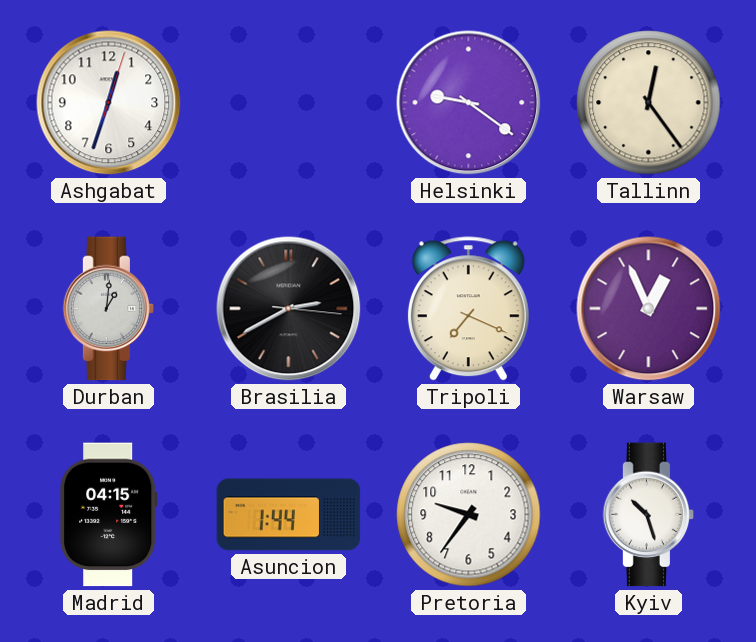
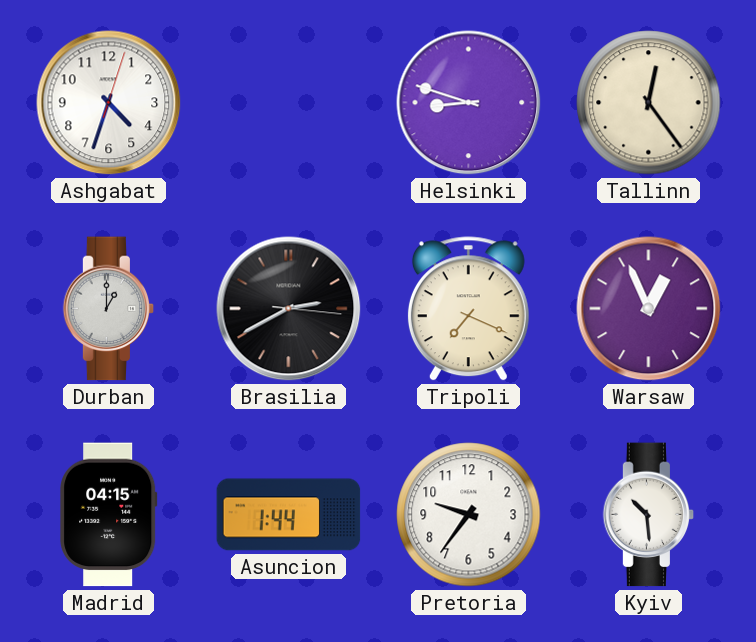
Ashgabat: 12:33 -> 4:33
Helsinki: 9:21 -> 8:48
Durban: 1:01 -> 1:00
Kyiv: 10:27 -> 10:29
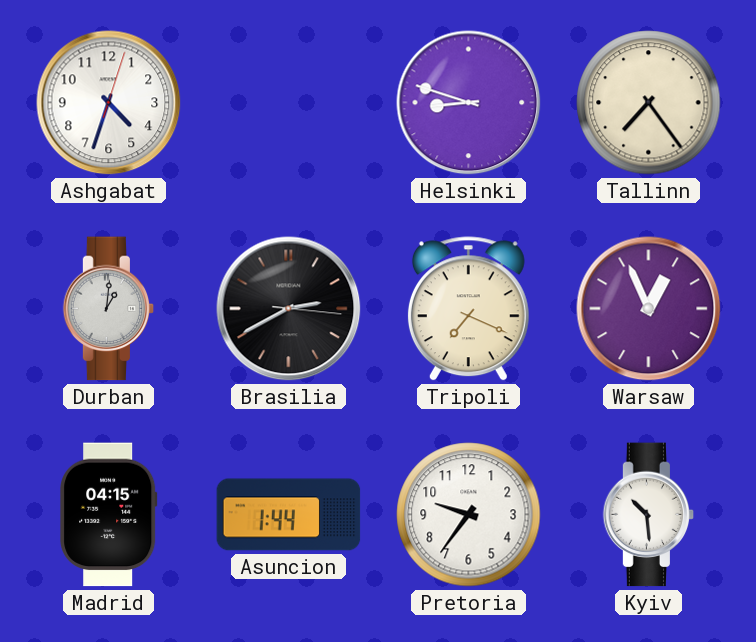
Tallinn: 12:24 -> 7:24
Durban: 1:00 -> 1:01
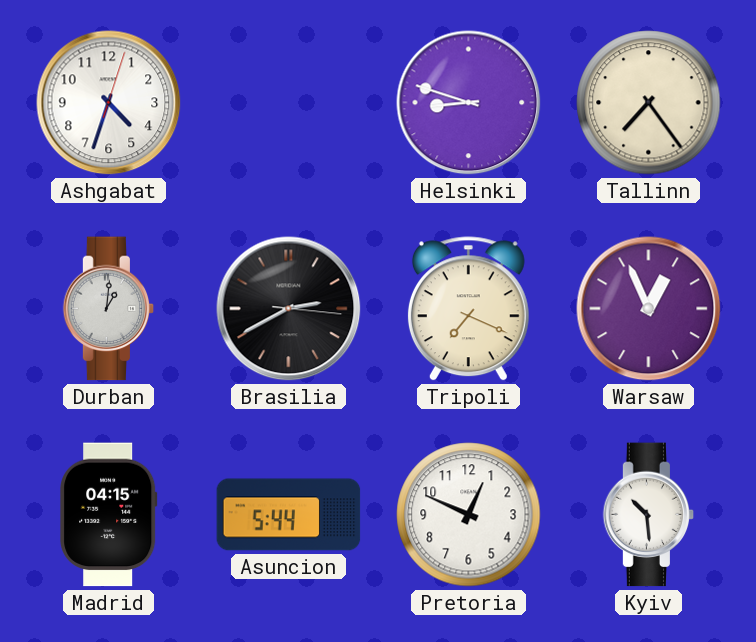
Asuncion: 1:44 -> 5:44
Pretoria: 9:36 -> 12:49
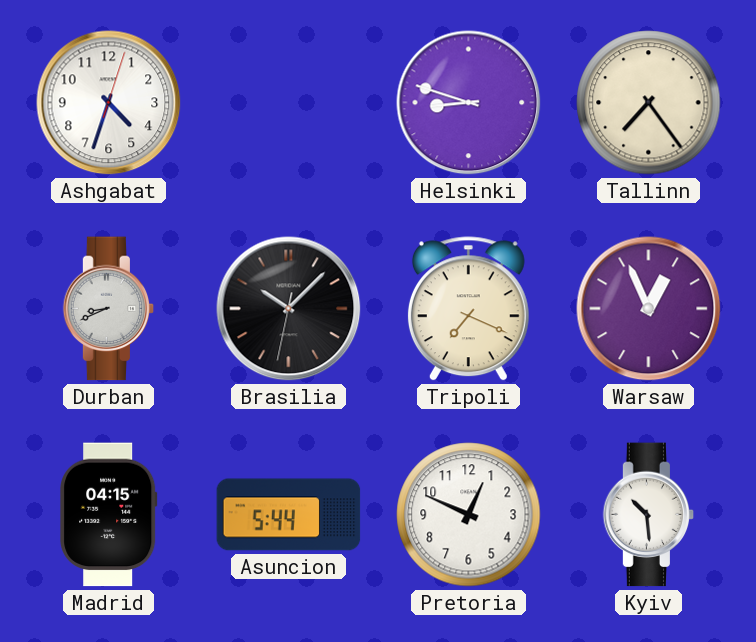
Durban: 1:01 -> 8:41
Brasilia: 2:40 -> 10:07
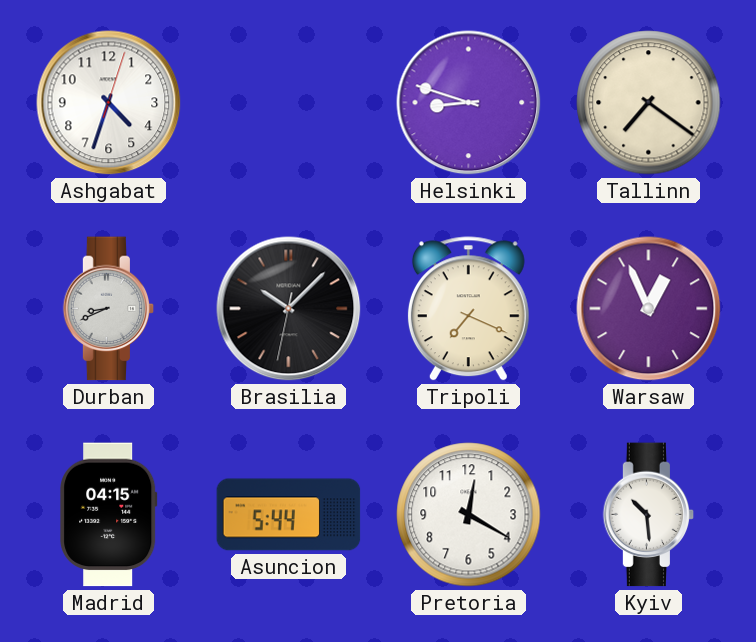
Tallinn: 7:24 -> 7:21
Pretoria: 12:49 -> 12:20
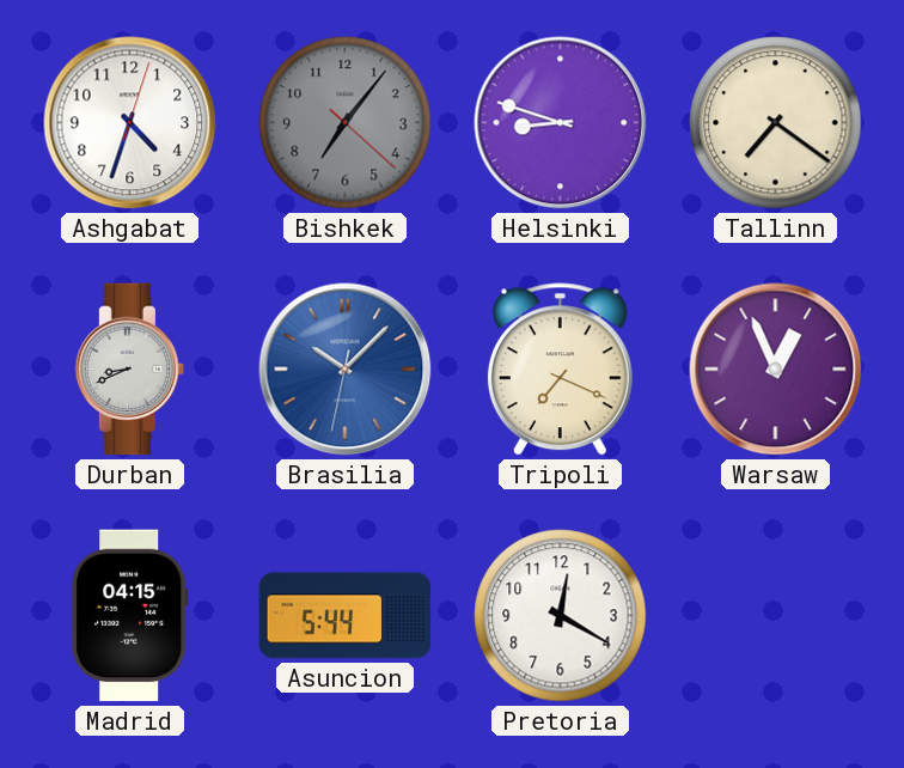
Bishkek: none -> 7:06
Brasilia dial: black -> blue
Kyiv: 10:29 -> none
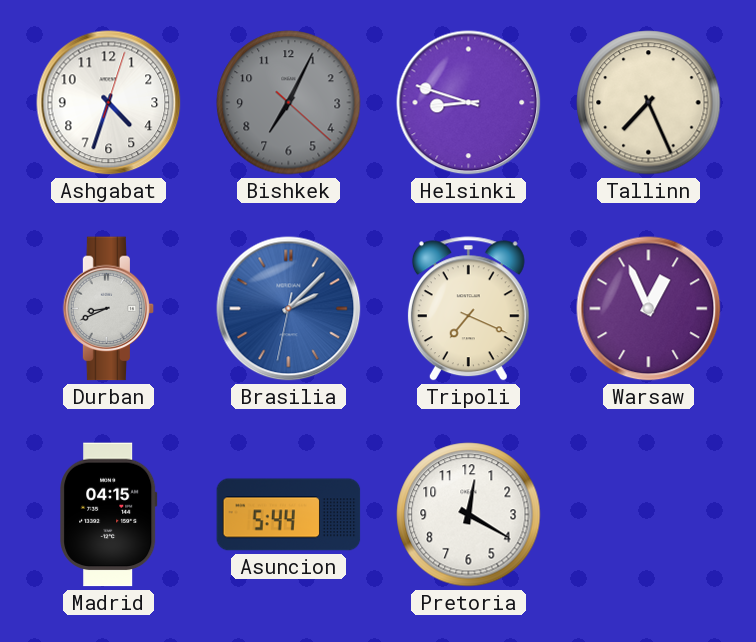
Bishkek: 7:06 -> 7:04
Tallinn: 7:21 -> 7:26
Brasilia: 10:07 -> 2:07
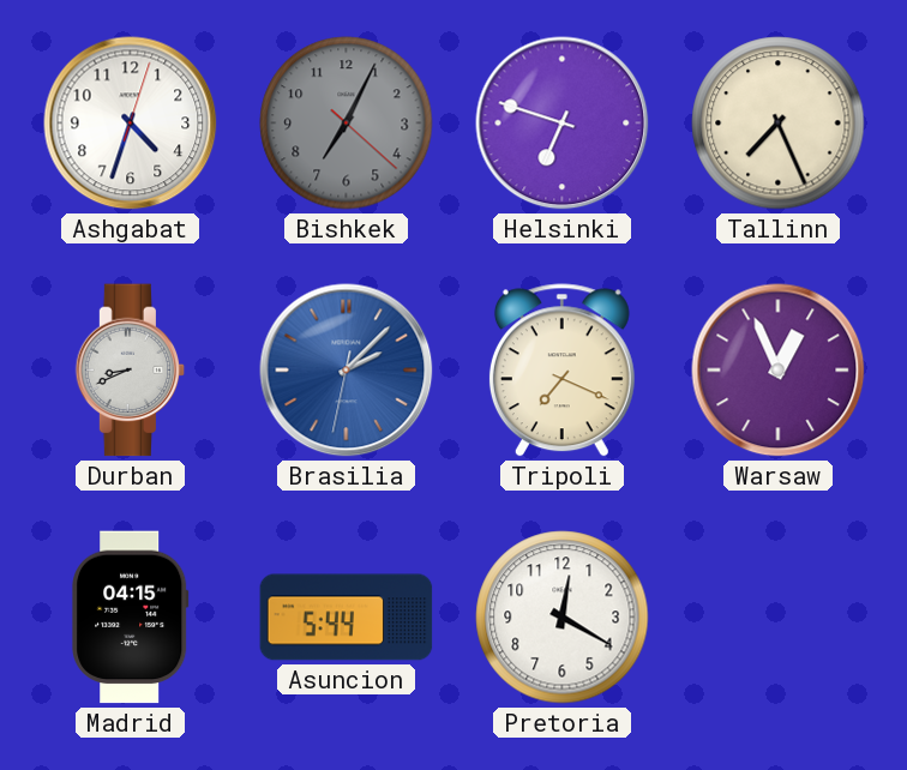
Helsinki: 8:48 -> 6:48
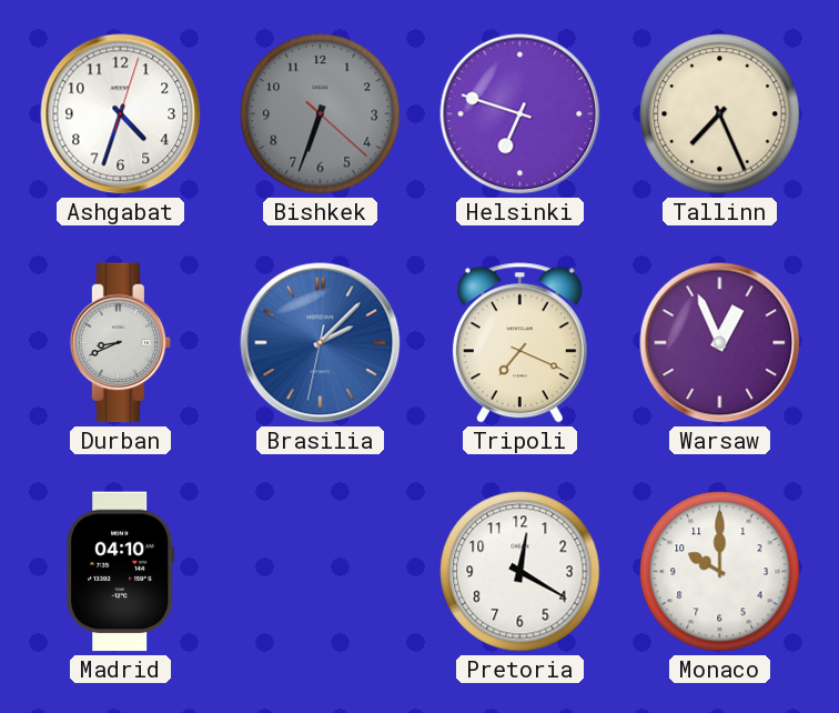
Bishkek: 7:04 -> 6:33
Madrid: 04:15 -> 04:10
Asuncion: 5:44 -> none
Monaco: none -> 10:00
